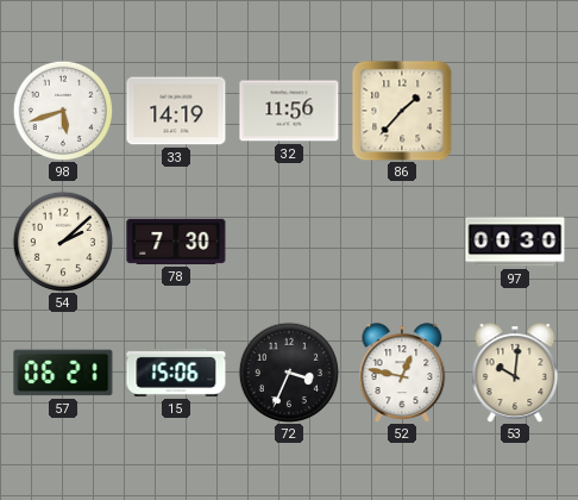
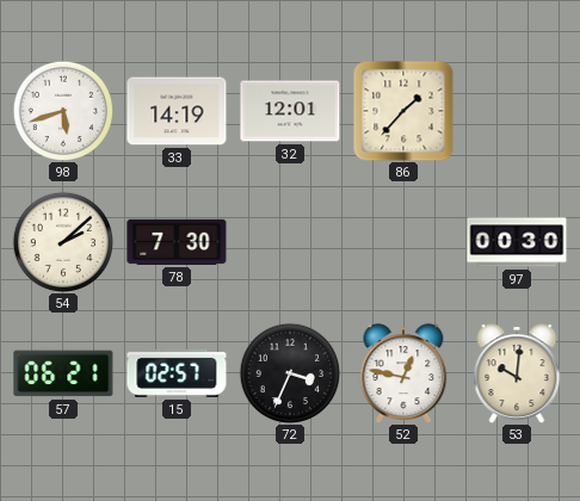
32: 11:56 -> 12:01
15: 15:06 -> 02:57
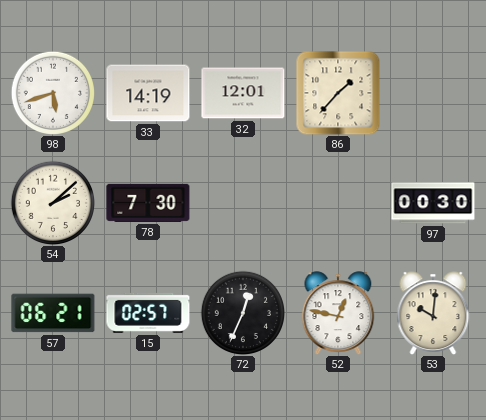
72: 3:34 -> 12:34
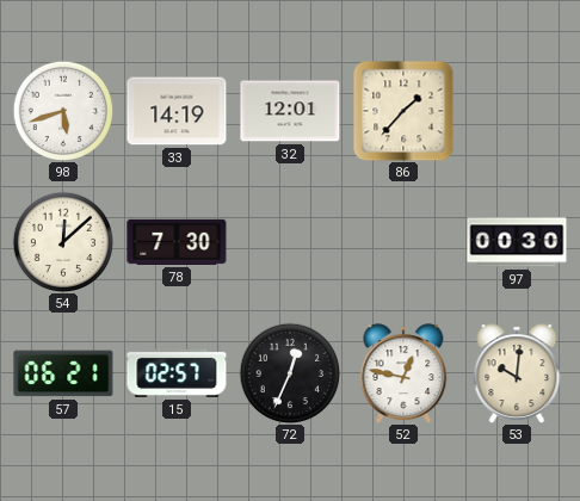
54: 2:08 -> 12:08
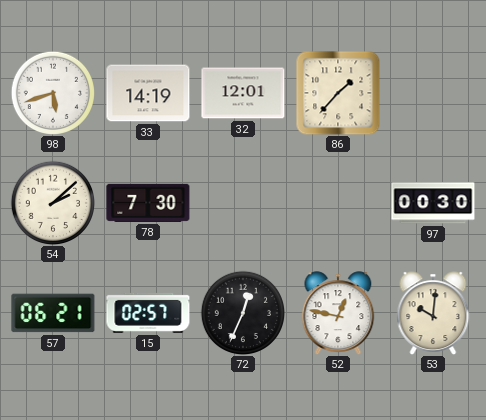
54: 12:08 -> 2:08
